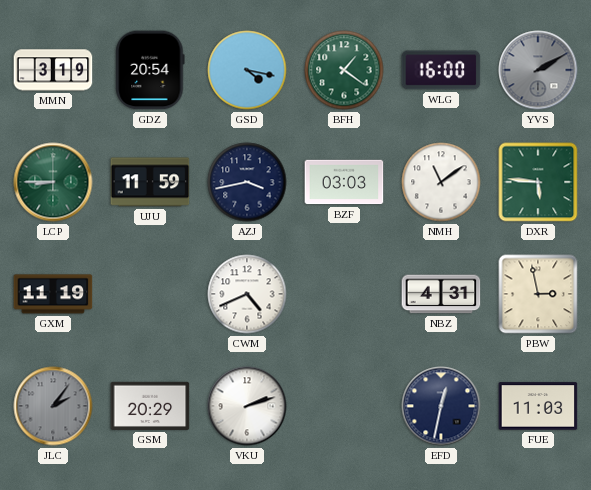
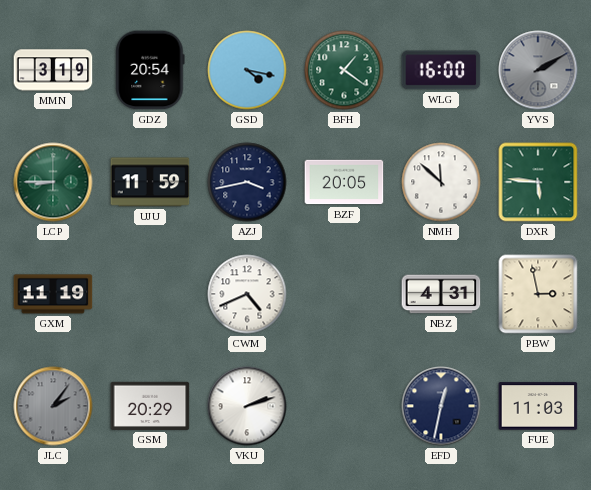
BZF: 03:03 -> 20:05
NMH: 11:09 -> 11:52
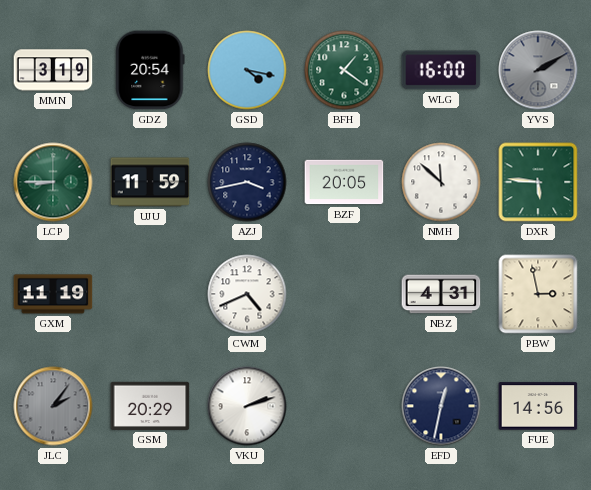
FUE: 11:03 -> 14:56
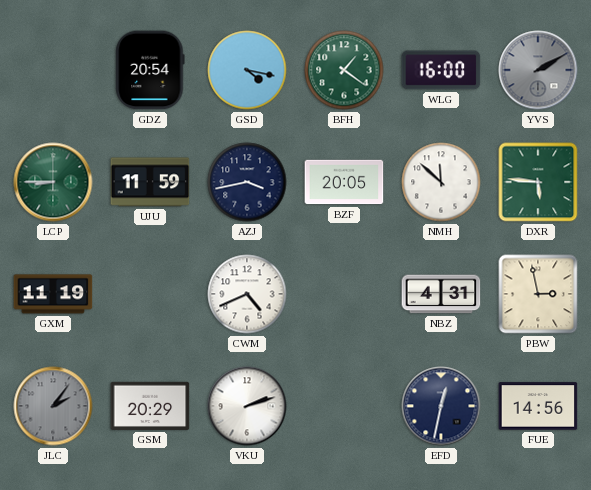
MMN: 3:19 -> none
